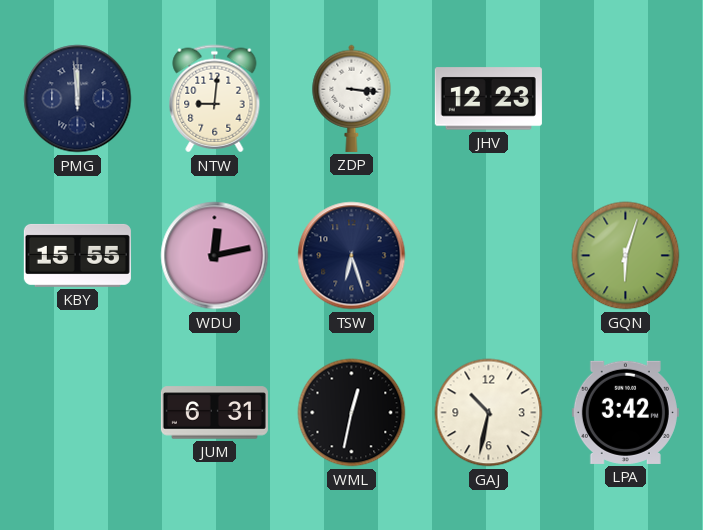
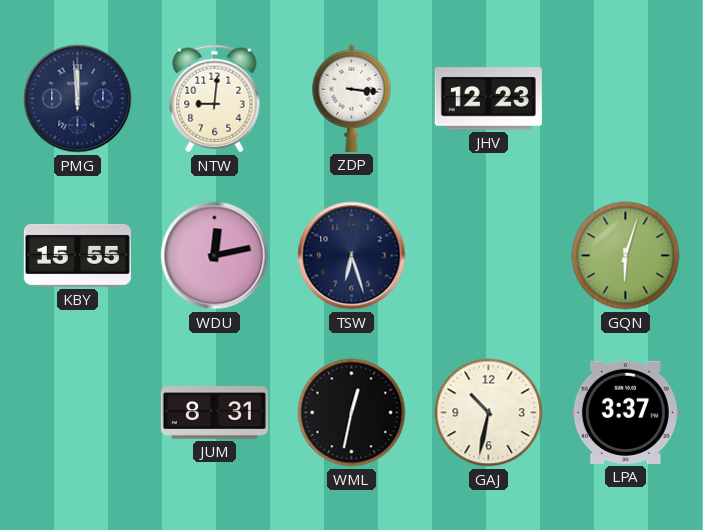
JUM: 6:31 -> 8:31
LPA: 3:42 -> 3:37
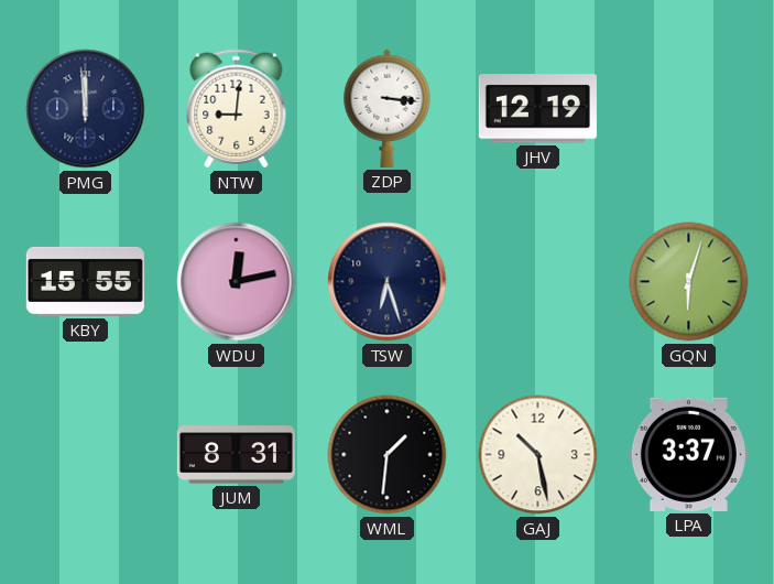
JHV: 12:23 -> 12:19
WML: 12:32 -> 1:31
GAJ: 10:32 -> 10:28
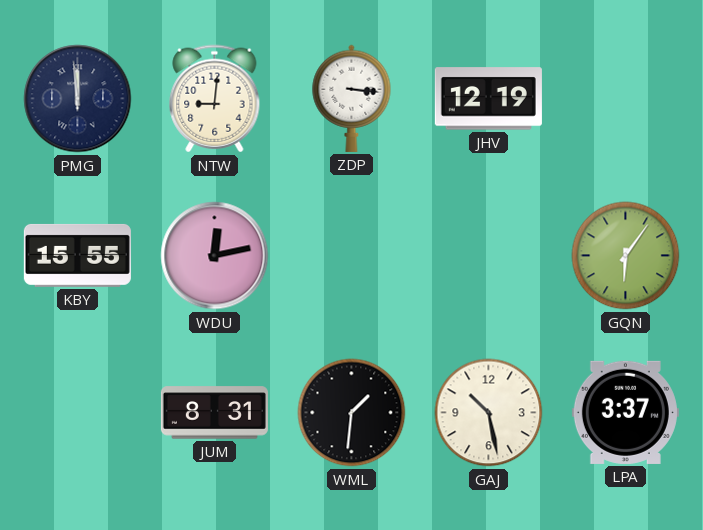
TSW: 6:27 -> none
GQN: 6:03 -> 6:06
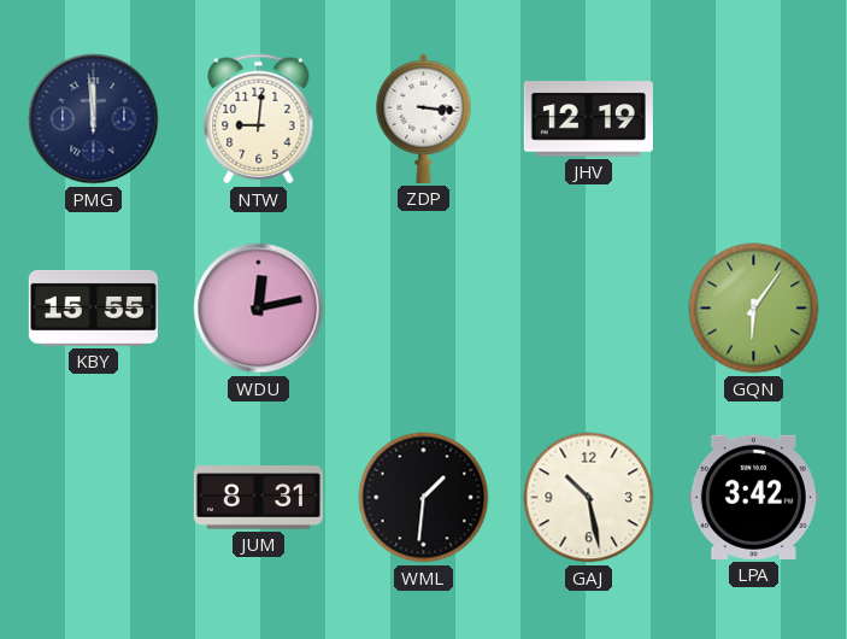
LPA: 3:37 -> 3:42
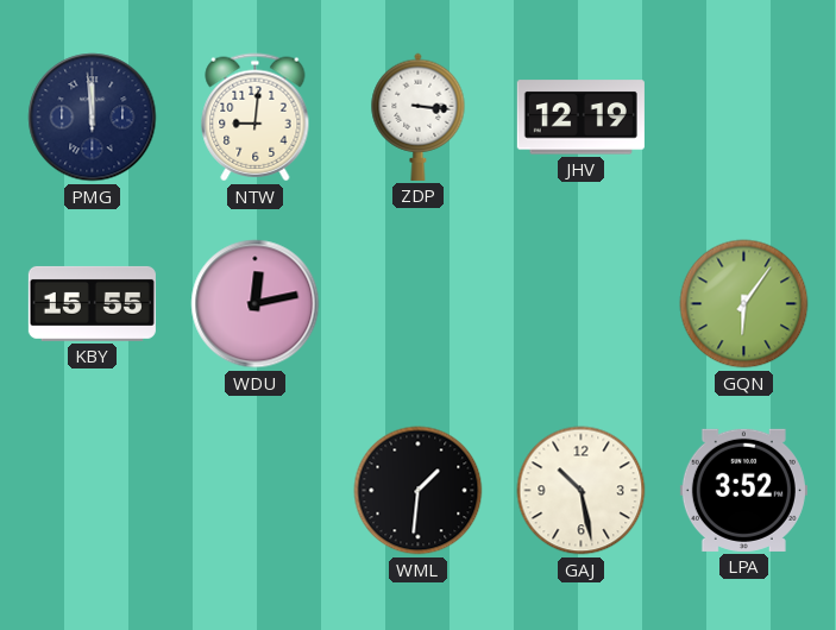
JUM: 8:31 -> none
LPA: 3:42 -> 3:52
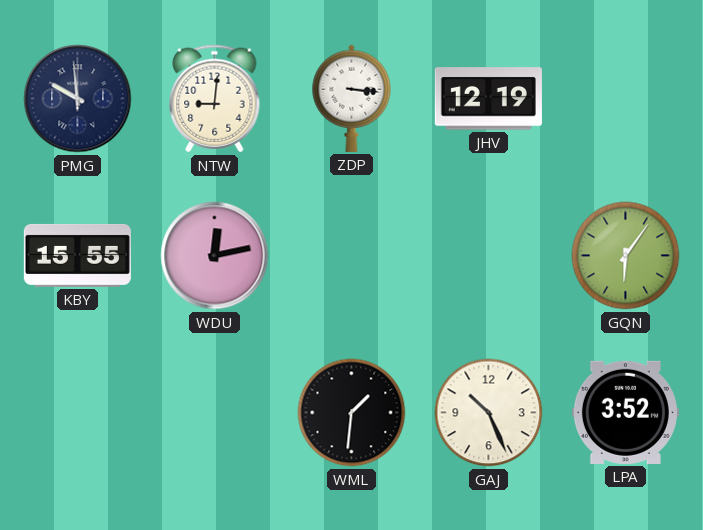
PMG: 11:59 -> 9:59
GAJ: 10:28 -> 10:26
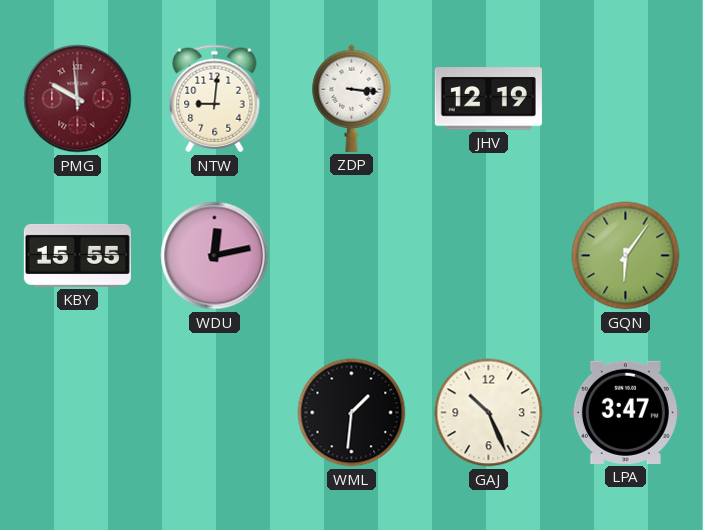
PMG dial: navy -> burgundy
LPA: 3:52 -> 3:47
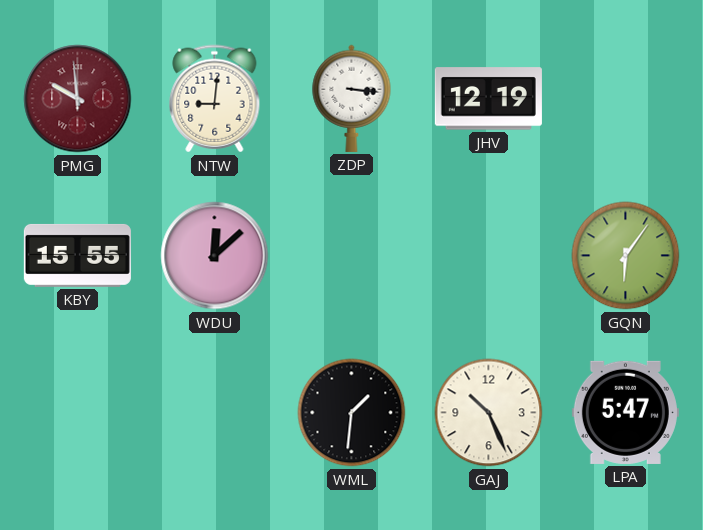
WDU: 12:13 -> 12:08
LPA: 3:47 -> 5:47
